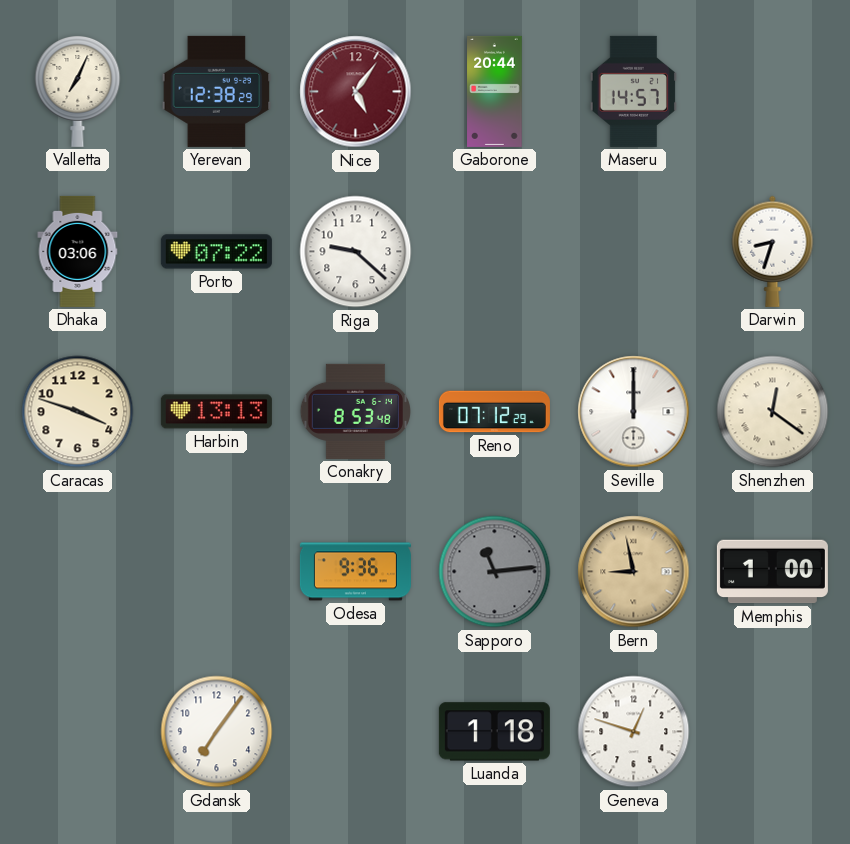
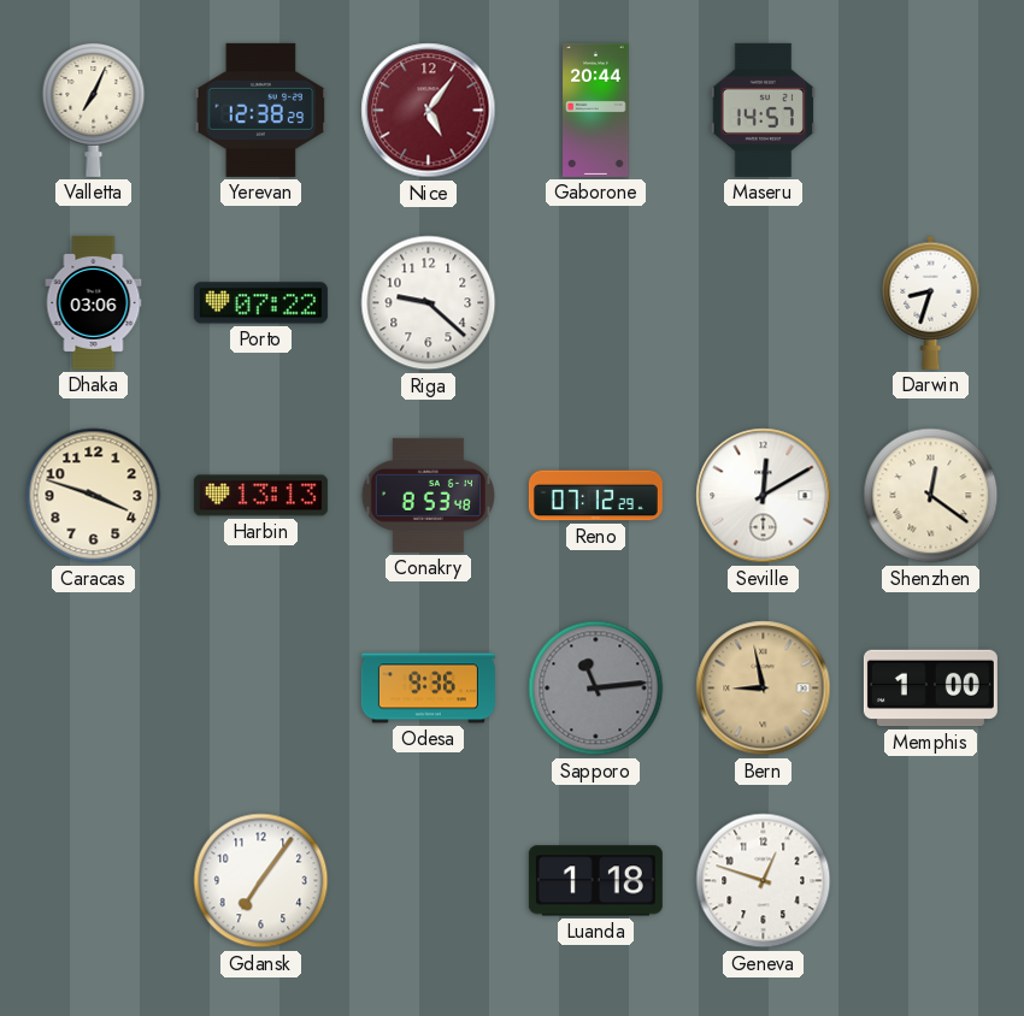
Seville: 12:00 -> 12:10
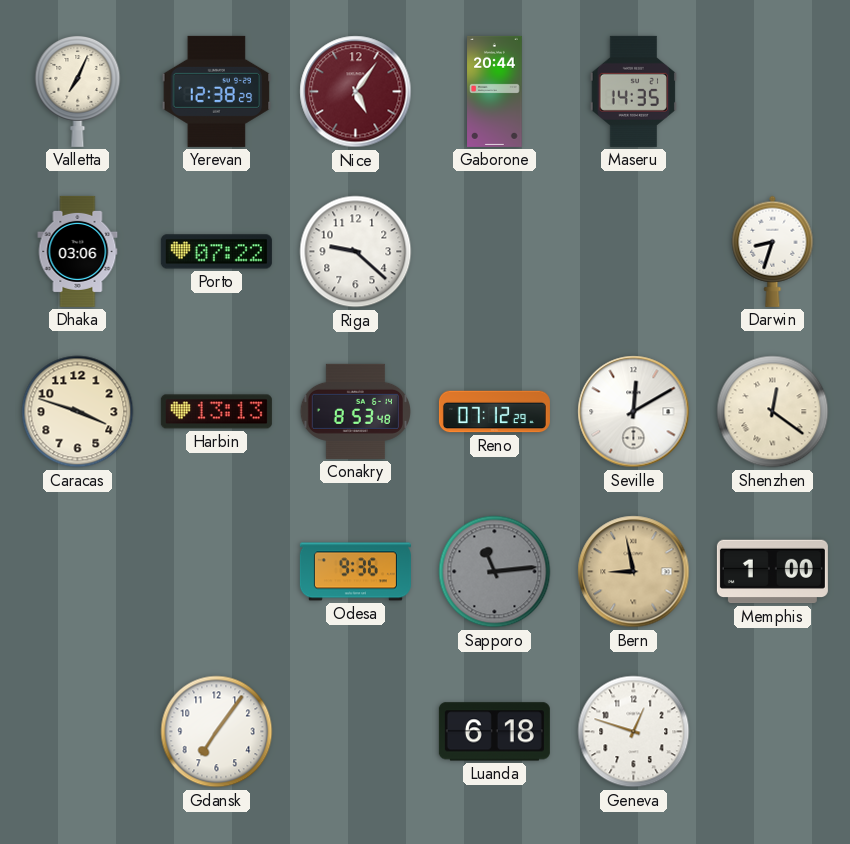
Maseru: 14:57 -> 14:35
Luanda: 1:18 -> 6:18
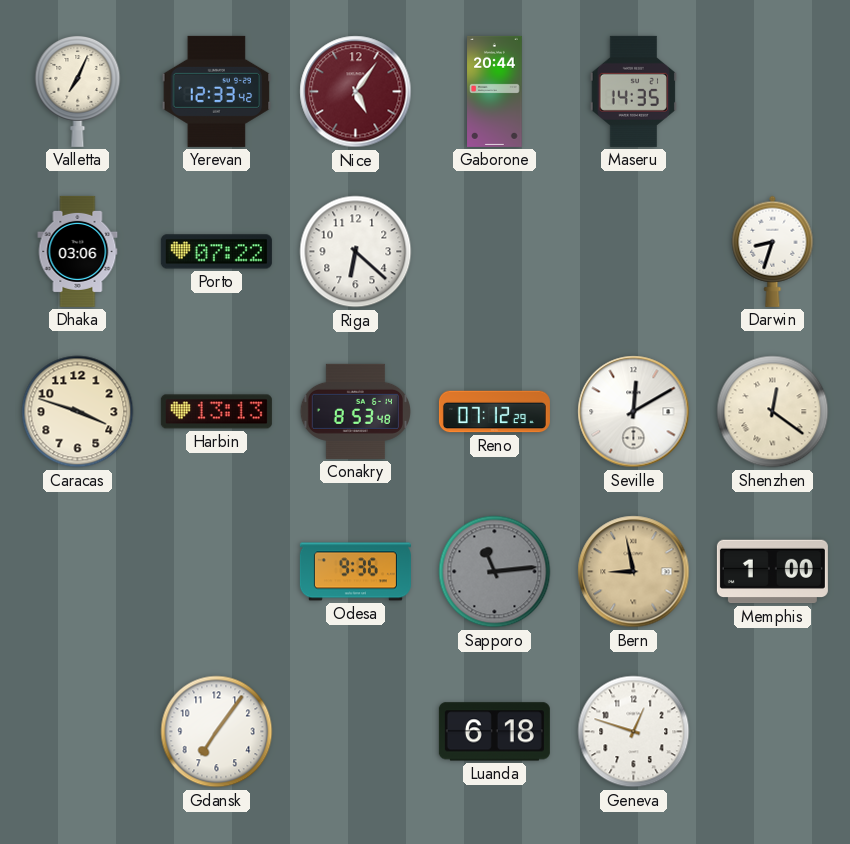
Yerevan: 12:38 -> 12:33
Riga: 9:22 -> 6:22
